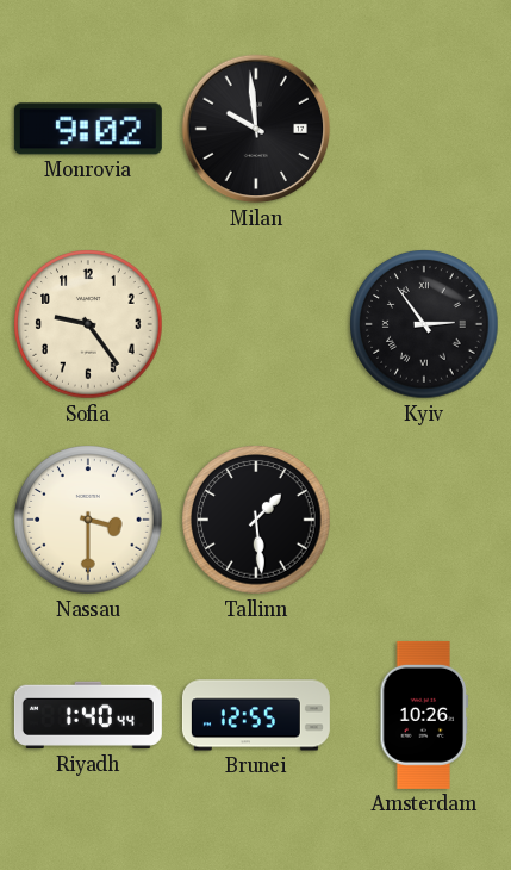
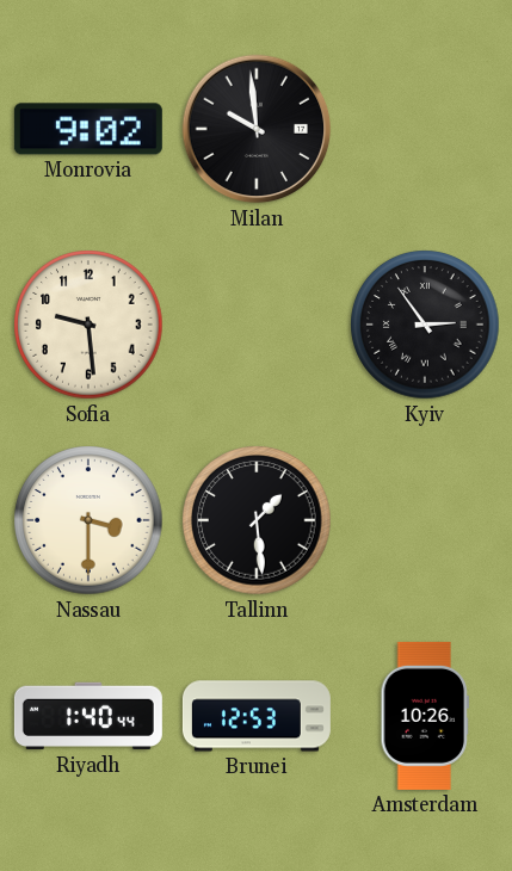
Sofia: 9:24 -> 9:29
Brunei: 12:55 -> 12:53
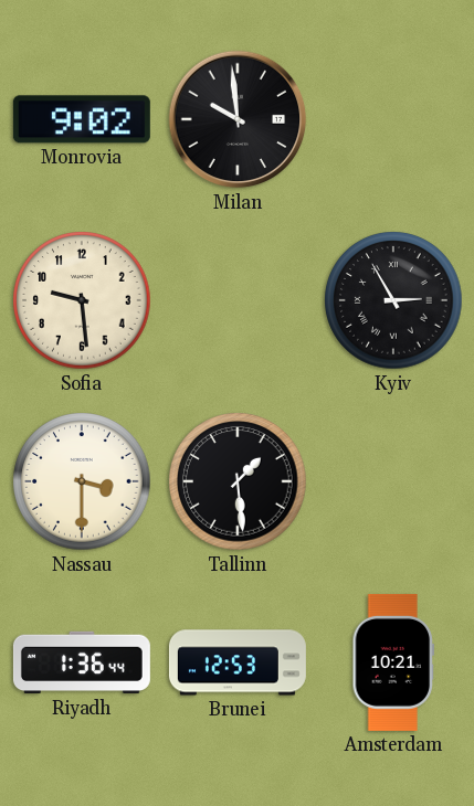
Kyiv: 2:54 -> 2:55
Riyadh: 1:40 -> 1:36
Amsterdam: 10:26 -> 10:21
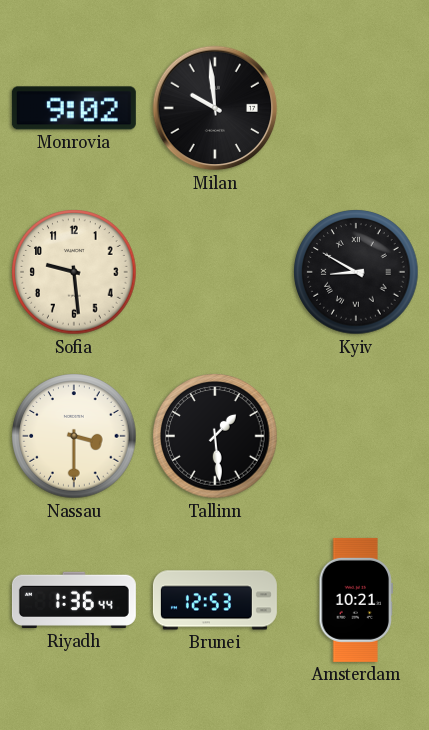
Kyiv: 2:55 -> 8:50
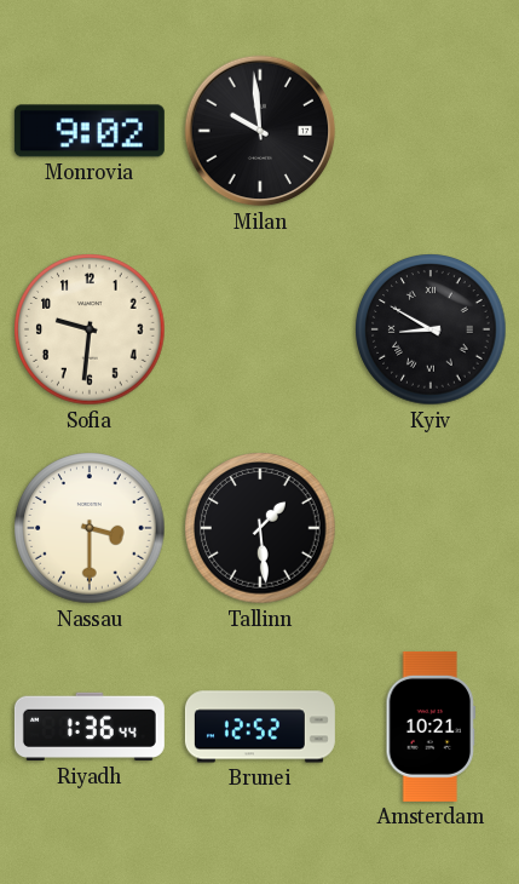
Sofia: 9:29 -> 9:31
Brunei: 12:53 -> 12:52
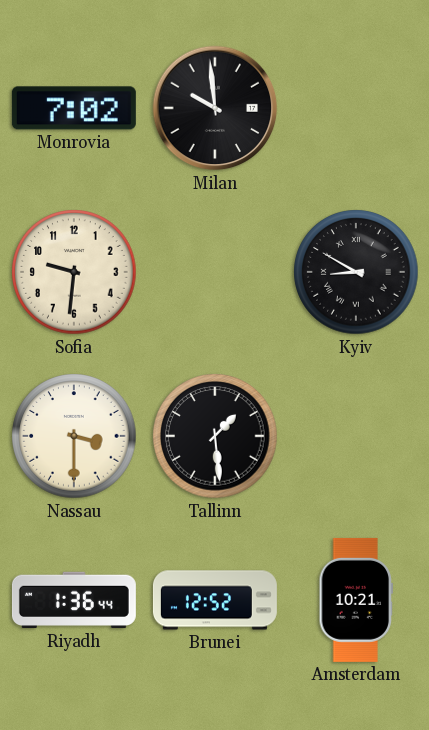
Monrovia: 9:02 -> 7:02
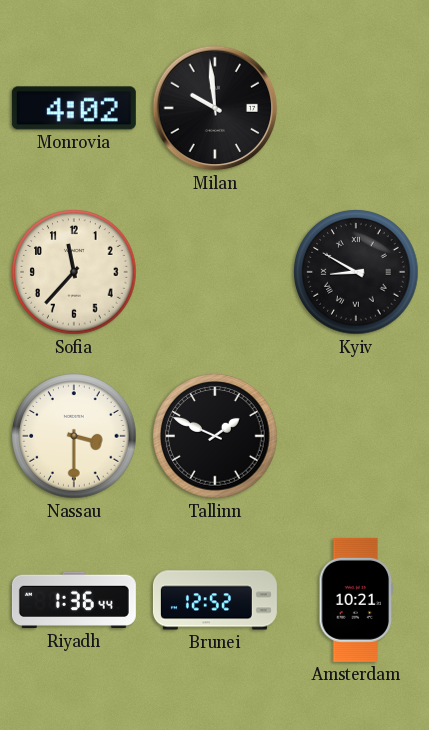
Monrovia: 7:02 -> 4:02
Sofia: 9:31 -> 11:37
Tallinn: 1:29 -> 1:49
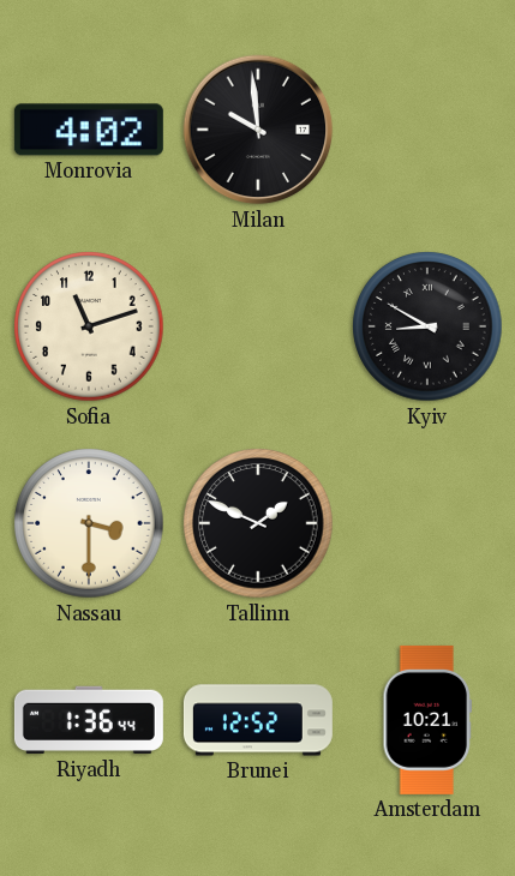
Sofia: 11:37 -> 11:12
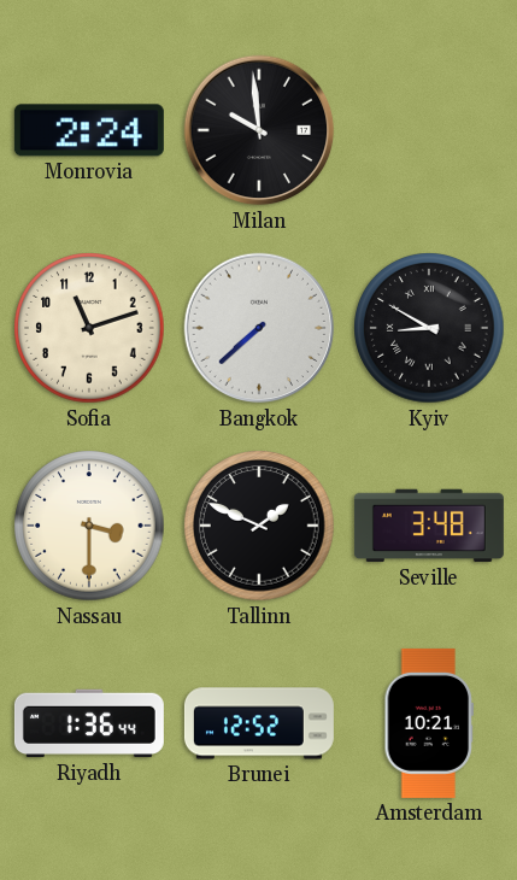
Monrovia: 4:02 -> 2:24
Bangkok: none -> 7:38
Seville: none -> 3:48
